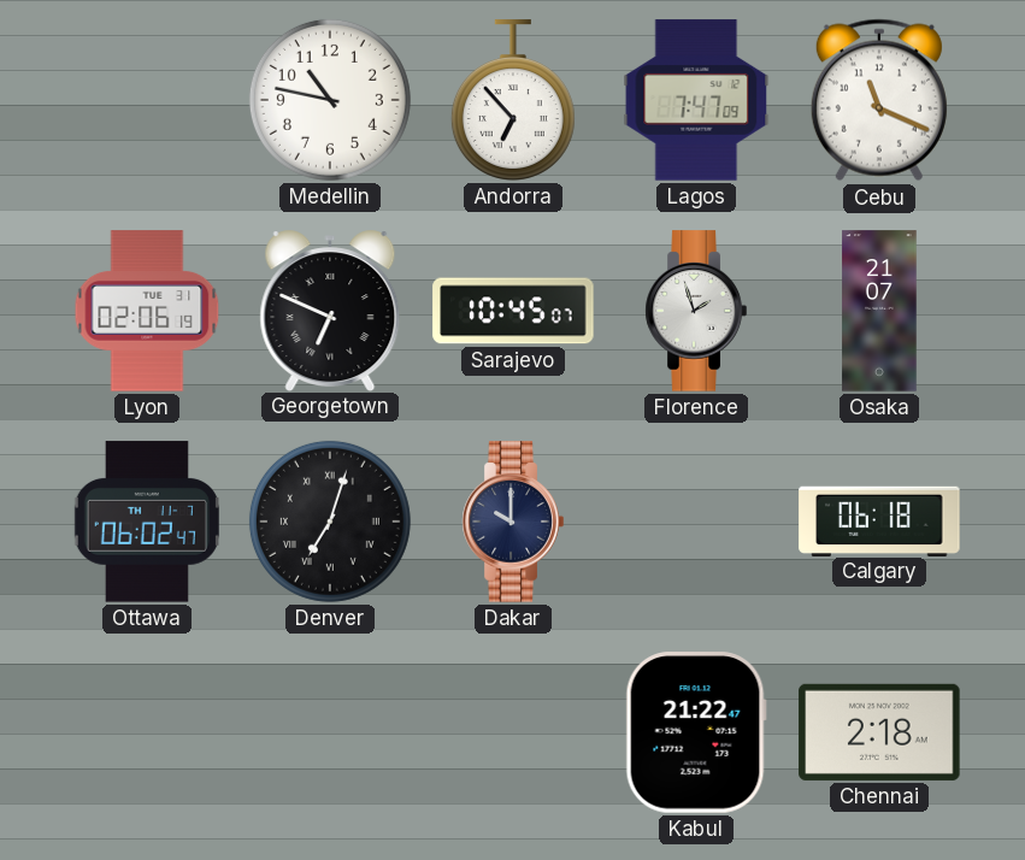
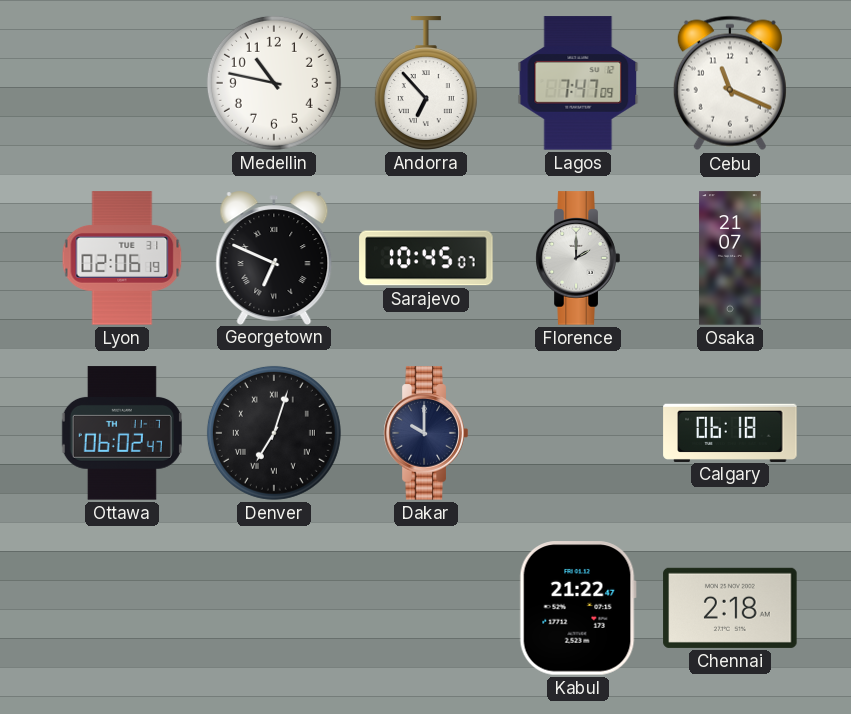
Florence: 1:57 -> 2:00
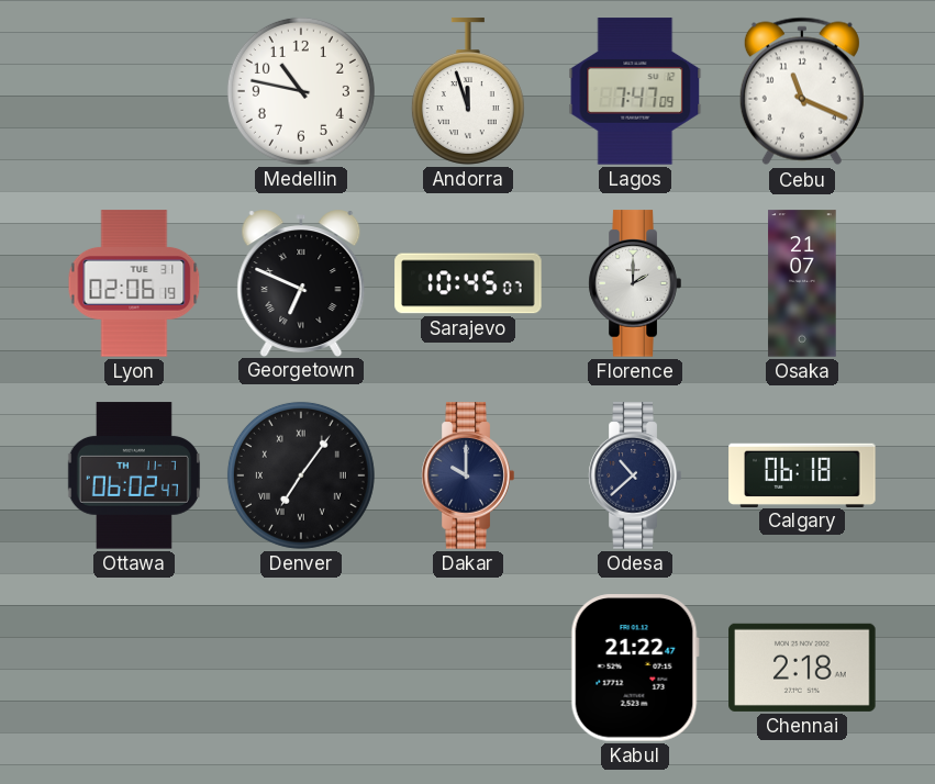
Andorra: 6:53 -> 11:57
Denver: 7:03 -> 7:06
Odesa: none -> 10:38
